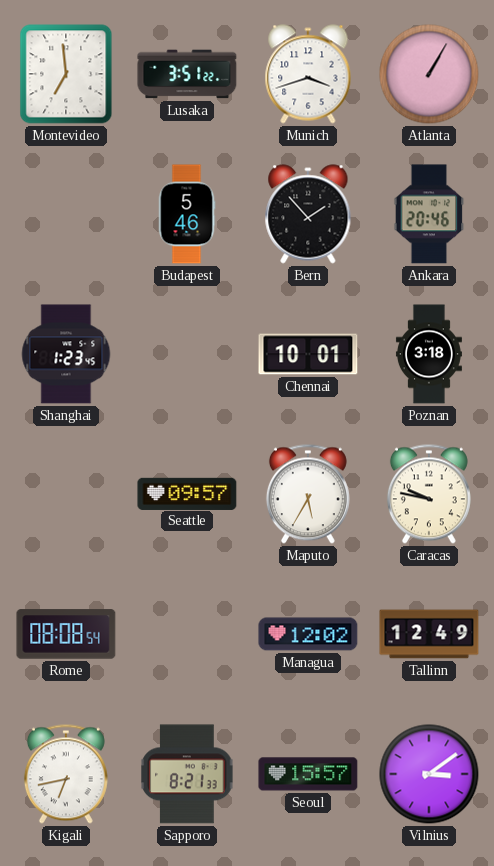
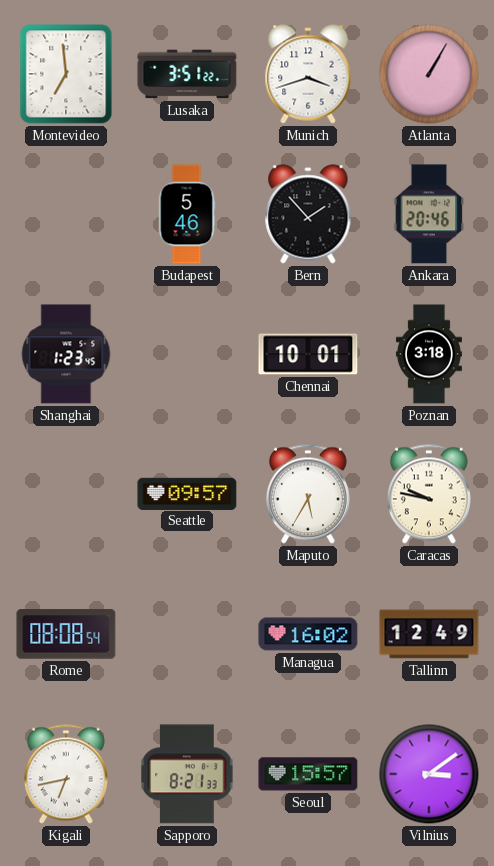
Managua: 12:02 -> 16:02
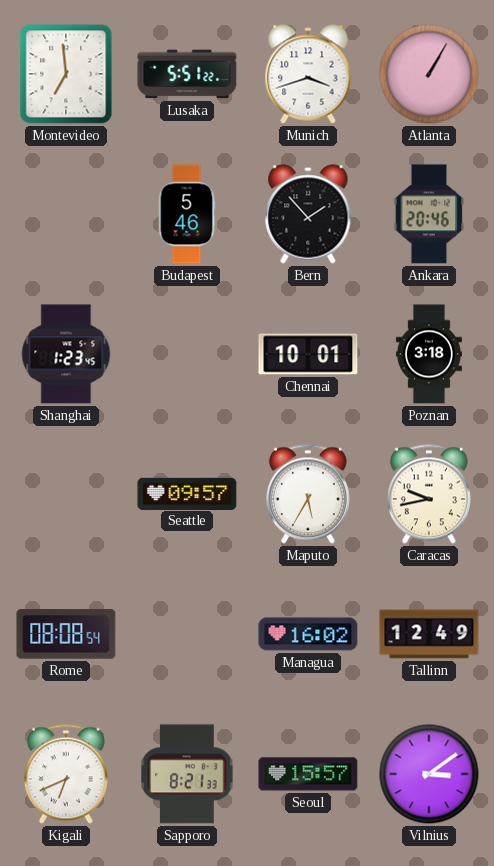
Lusaka: 3:51 -> 5:51
Caracas: 9:47 -> 9:43
Kigali: 6:43 -> 6:41
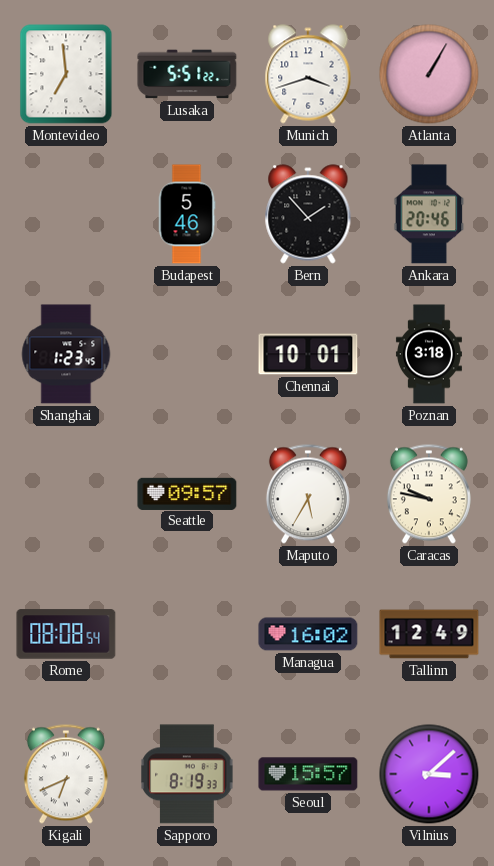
Caracas: 9:43 -> 9:47
Sapporo: 8:21 -> 8:19
Vilnius: 3:09 -> 3:08
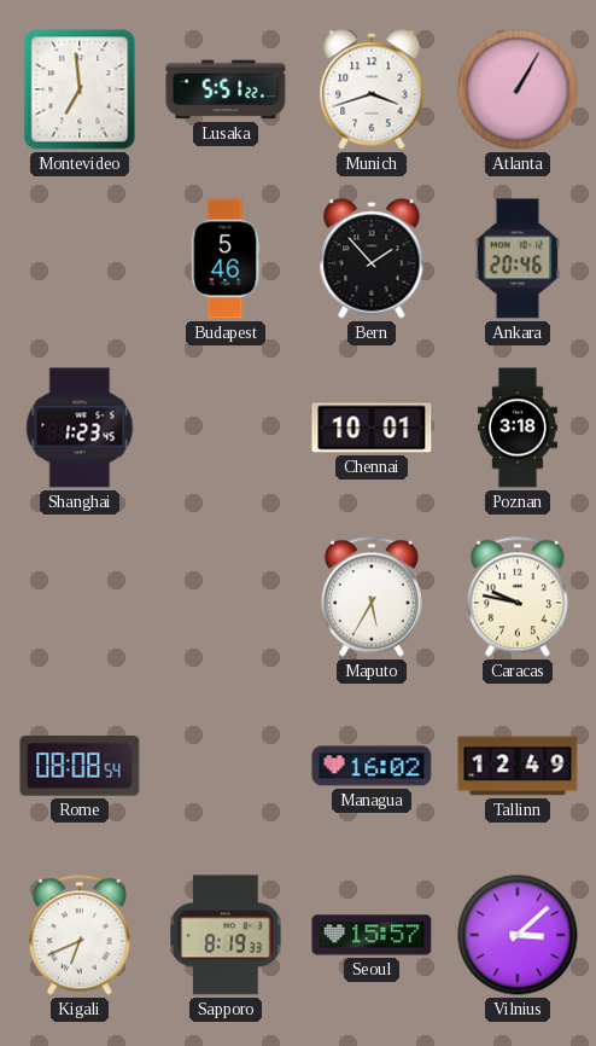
Seattle: 09:57 -> none
